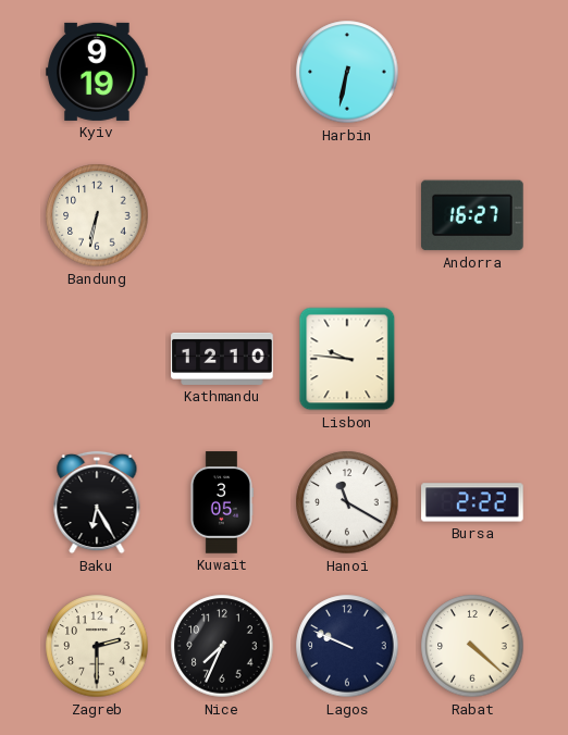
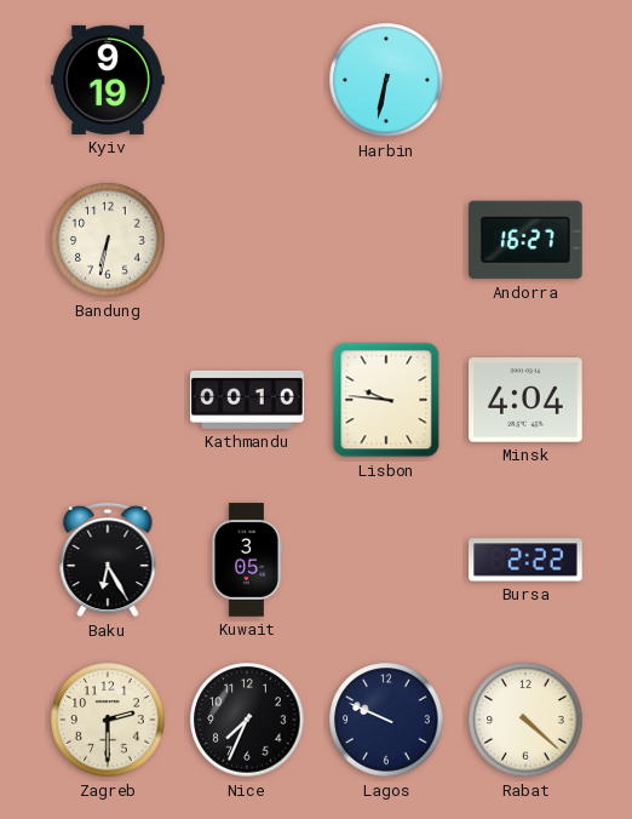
Kathmandu: 12:10 -> 00:10
Minsk: none -> 4:04
Hanoi: 11:20 -> none
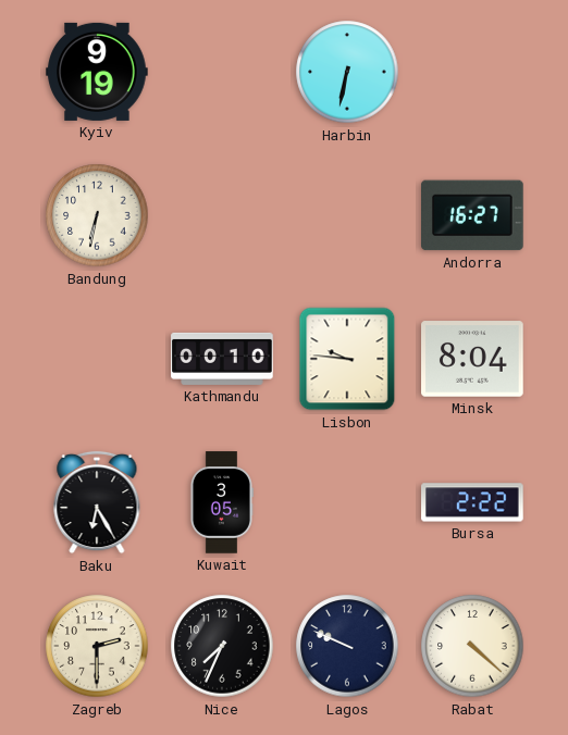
Minsk: 4:04 -> 8:04
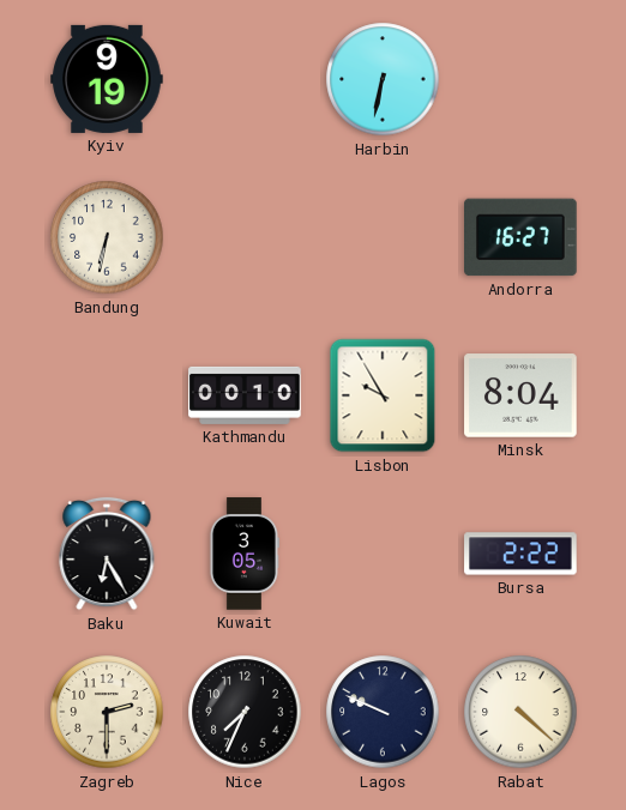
Lisbon: 9:46 -> 9:55
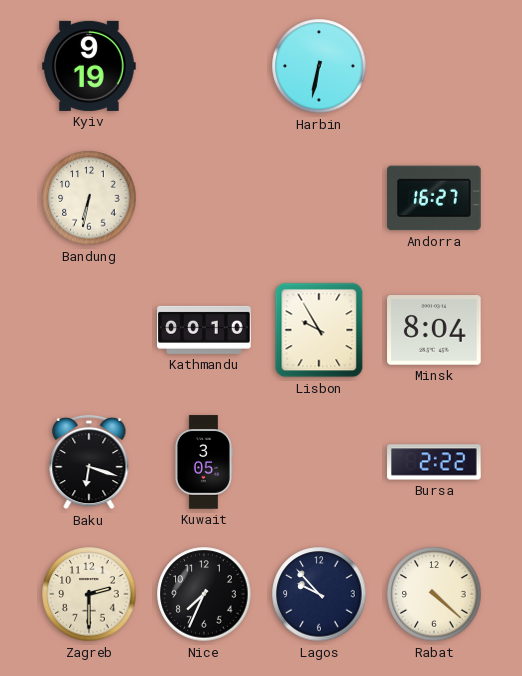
Baku: 6:25 -> 6:18
Lagos: 9:49 -> 9:53
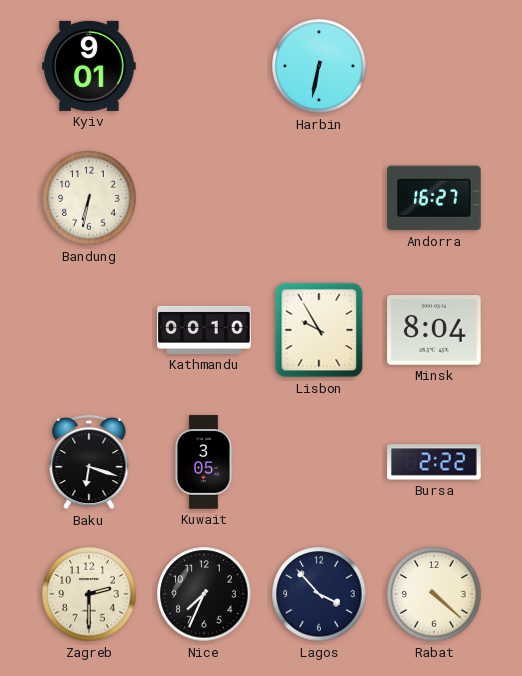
Kyiv: 9:19 -> 9:01
Lagos: 9:53 -> 3:53
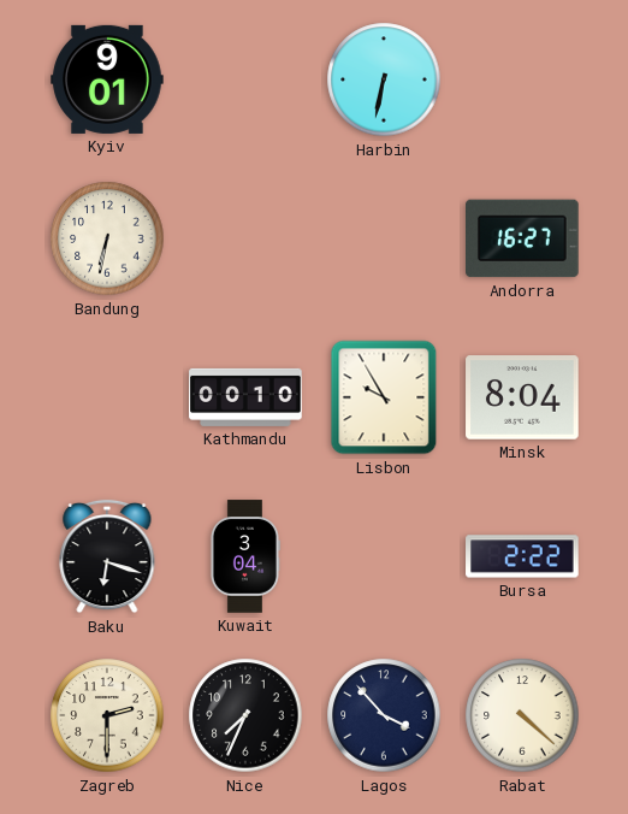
Kuwait: 3:05 -> 3:04
